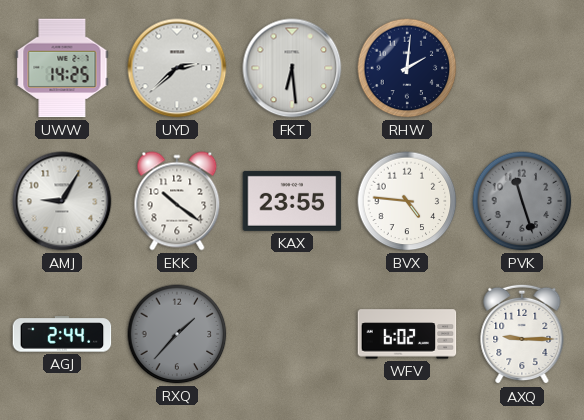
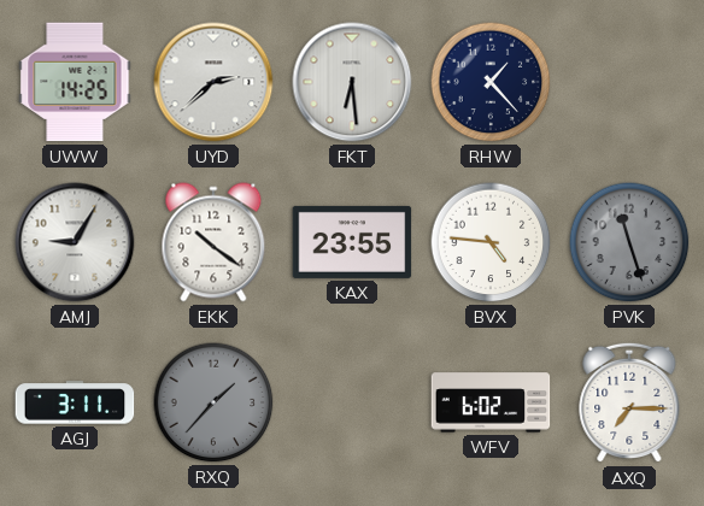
RHW: 2:01 -> 1:23
AGJ: 2:44 -> 3:11
AXQ: 9:15 -> 7:15
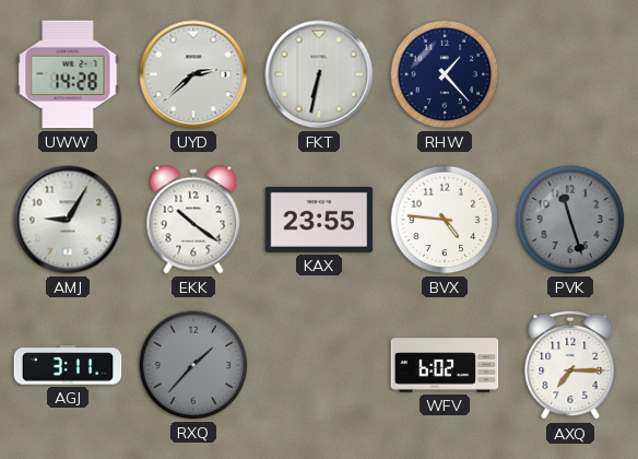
UWW: 14:25 -> 14:28
FKT: 6:29 -> 6:32
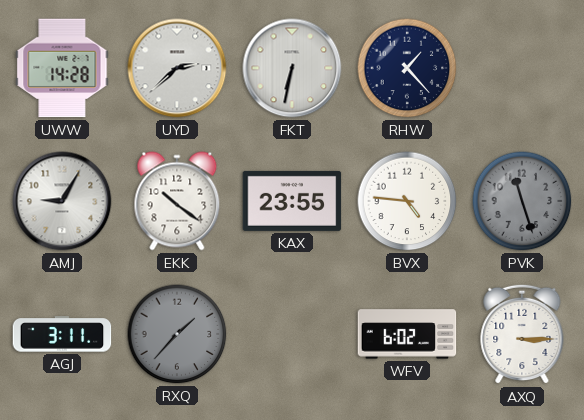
AXQ: 7:15 -> 3:15
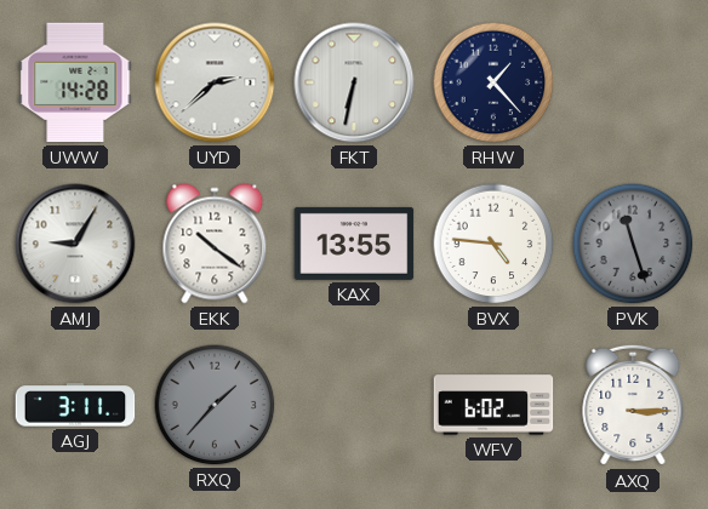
KAX: 23:55 -> 13:55
